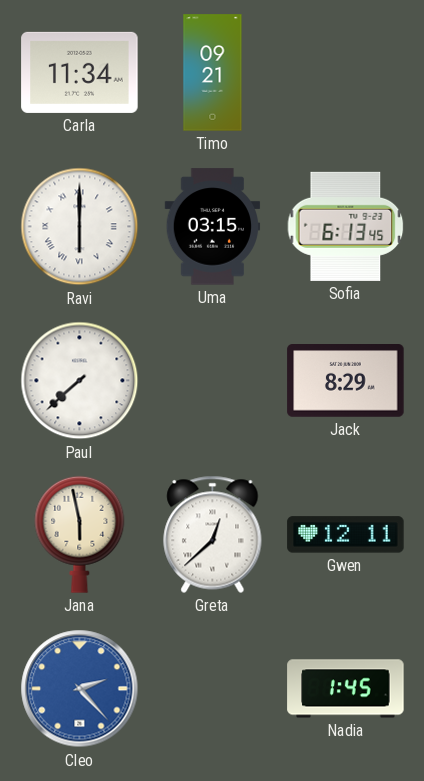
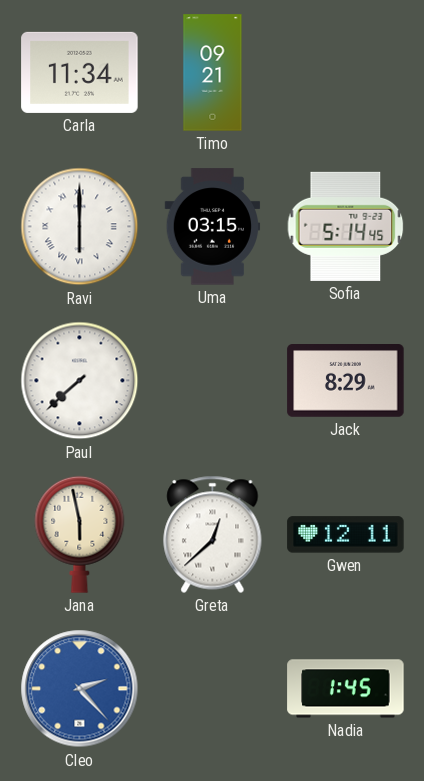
Sofia: 6:13 -> 5:14
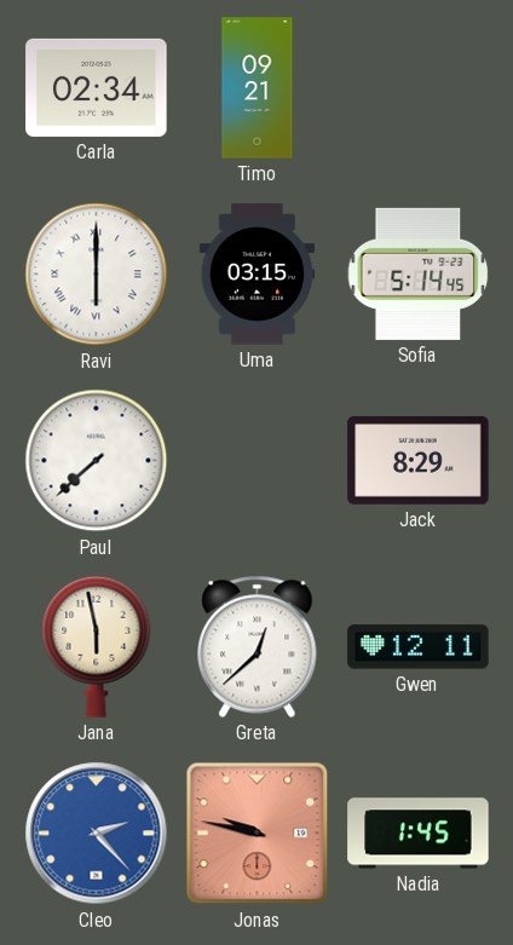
Carla: 11:34 -> 02:34
Jonas: none -> 9:47
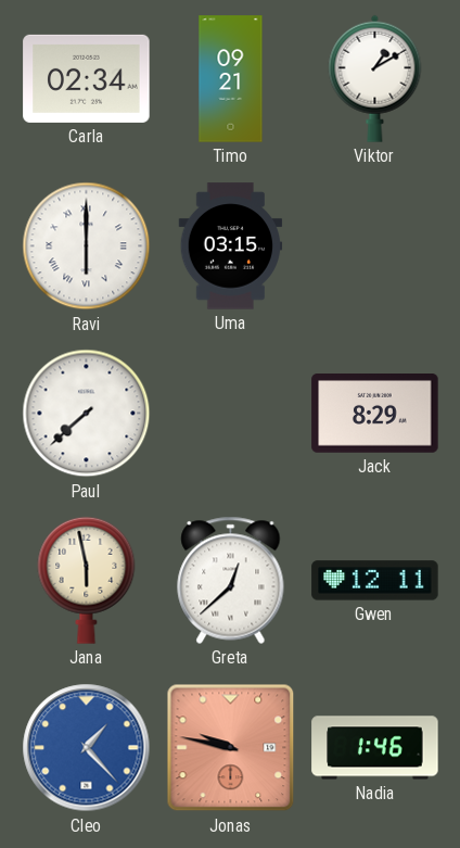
Viktor: none -> 1:10
Sofia: 5:14 -> none
Cleo: 2:23 -> 1:23
Nadia: 1:45 -> 1:46
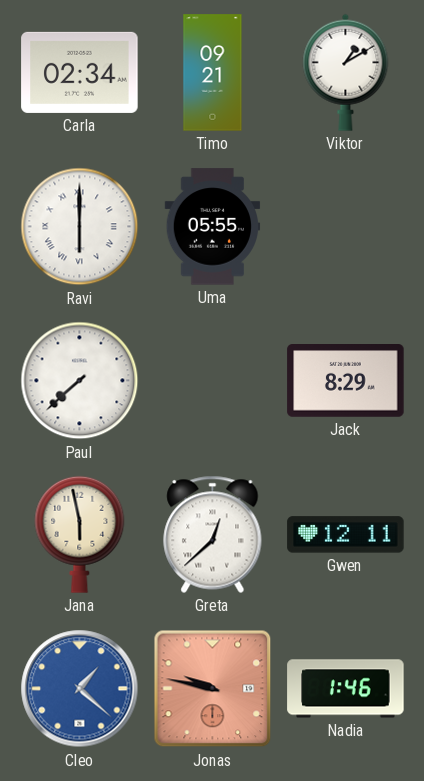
Uma: 03:15 -> 05:55
Cleo: 1:23 -> 1:22
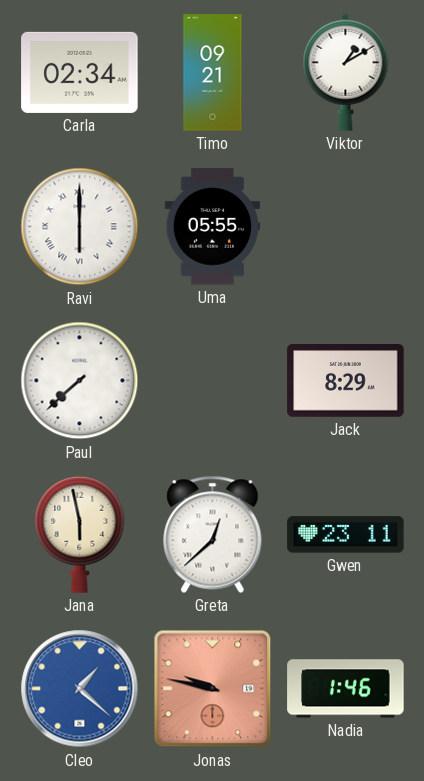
Gwen: 12:11 -> 23:11
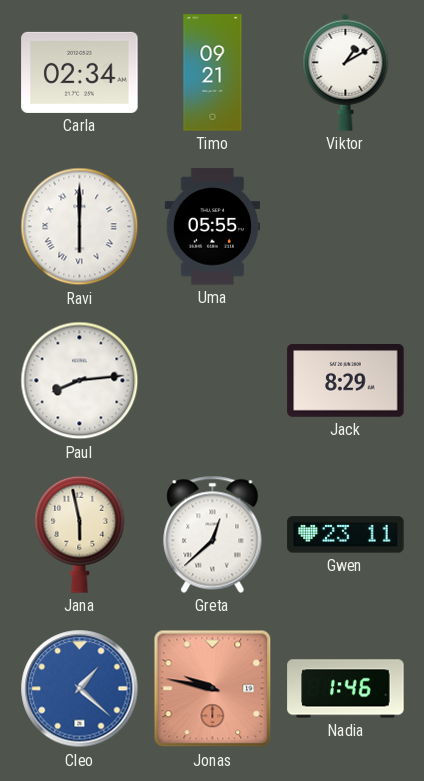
Paul: 7:38 -> 8:14
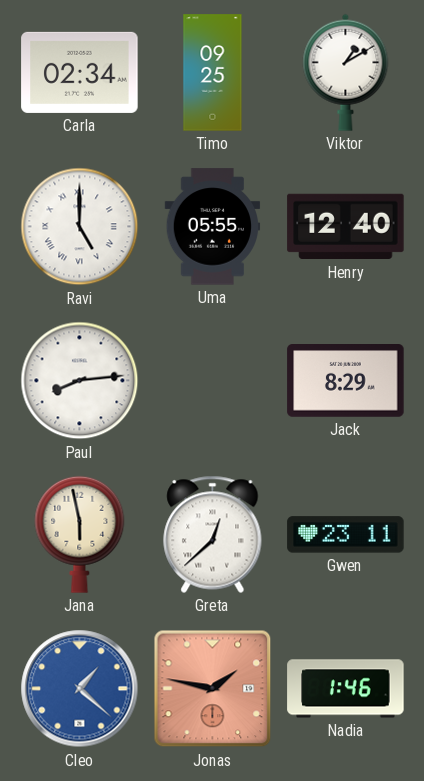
Timo: 09:21 -> 09:25
Ravi: 6:00 -> 5:00
Henry: none -> 12:40
Jonas: 9:47 -> 1:47
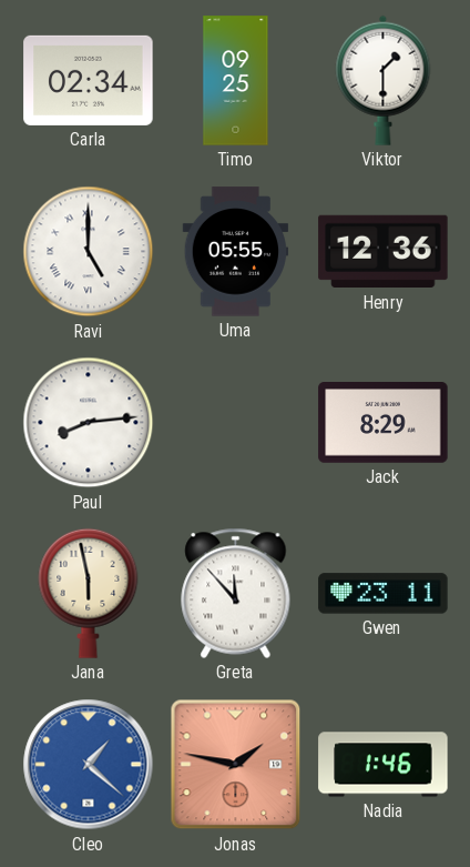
Viktor: 1:10 -> 1:30
Henry: 12:40 -> 12:36
Greta: 12:38 -> 11:53
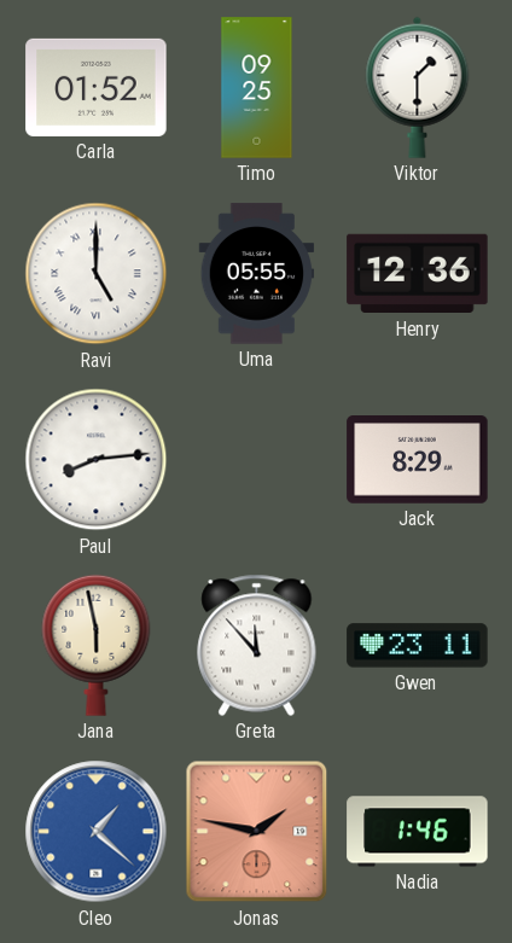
Carla: 02:34 -> 01:52
